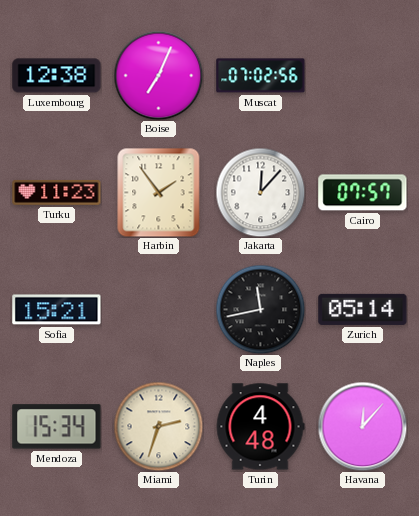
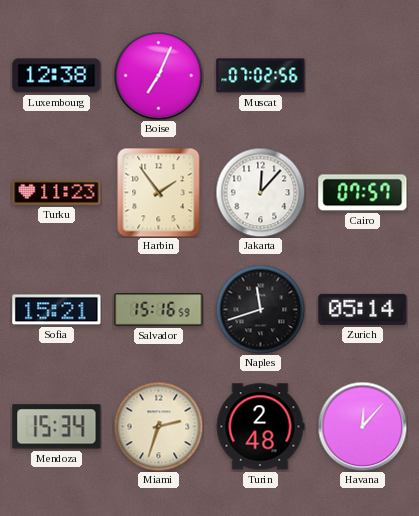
Salvador: none -> 15:16
Naples: 11:43 -> 11:42
Turin: 4:48 -> 2:48
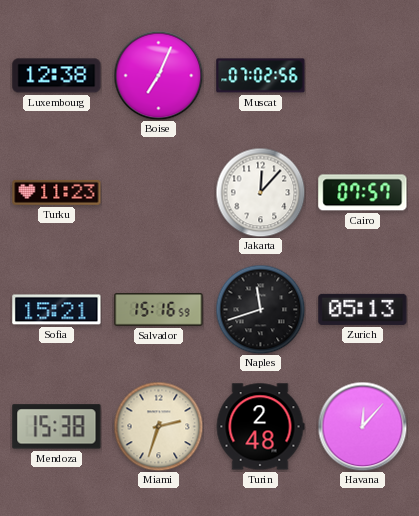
Harbin: 1:54 -> none
Zurich: 05:14 -> 05:13
Mendoza: 15:34 -> 15:38
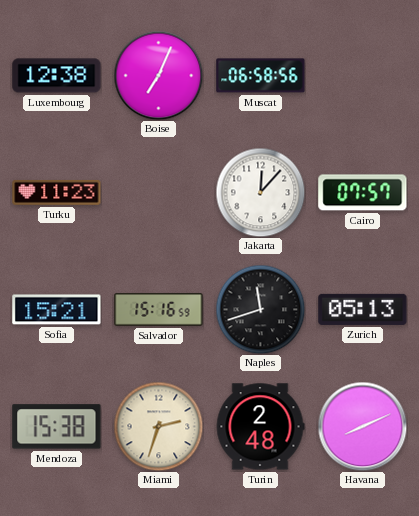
Muscat: 07:02 -> 06:58
Havana: 12:07 -> 8:11
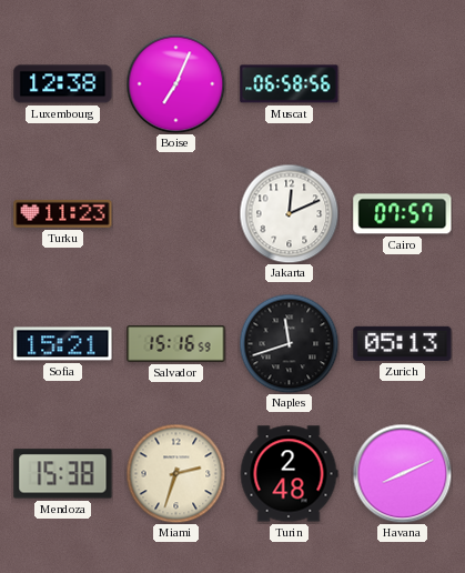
Jakarta: 12:07 -> 12:11
